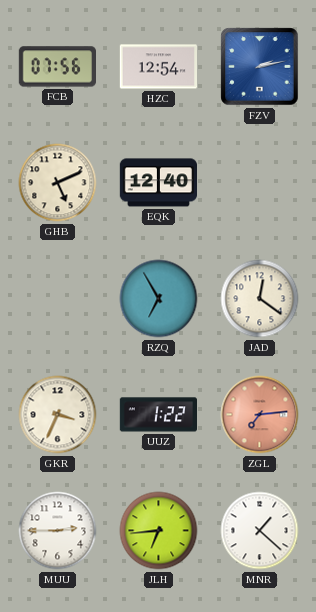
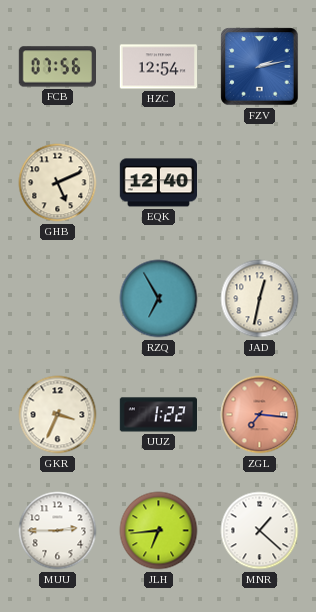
JAD: 12:21 -> 12:32
ZGL: 7:14 -> 7:16
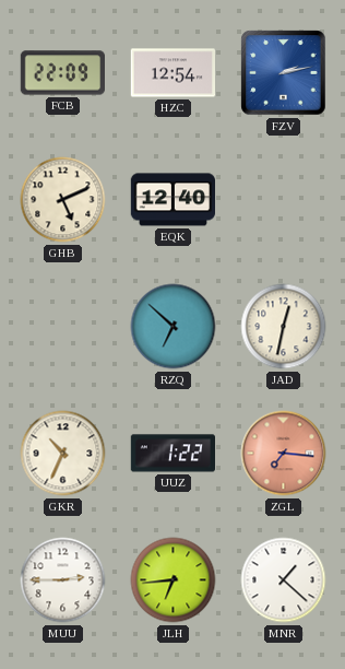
FCB: 07:56 -> 22:09
RZQ: 6:55 -> 6:52
GKR: 3:34 -> 10:34
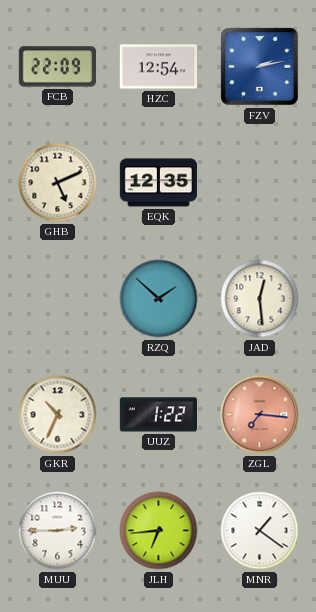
EQK: 12:40 -> 12:35
RZQ: 6:52 -> 1:52
JAD: 12:32 -> 12:29
MNR: 1:22 -> 1:21
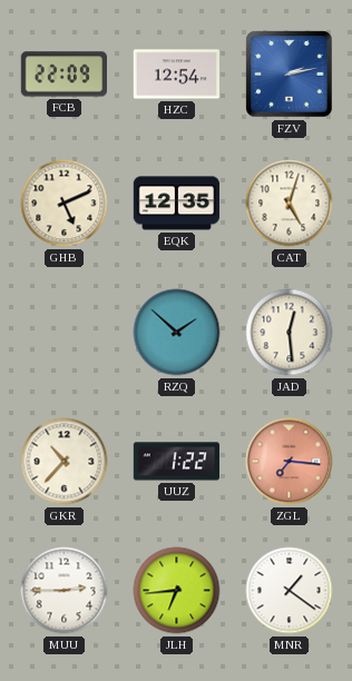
CAT: none -> 5:03
GKR: 10:34 -> 10:37
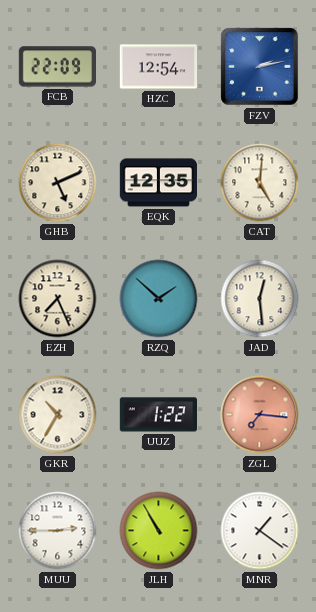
CAT: 5:03 -> 5:01
EZH: none -> 7:26
GKR: 10:37 -> 10:35
JLH: 6:44 -> 10:55
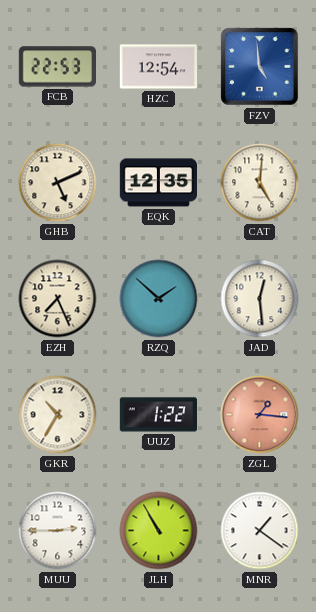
FCB: 22:09 -> 22:53
FZV: 2:13 -> 4:59
ZGL: 7:16 -> 1:16
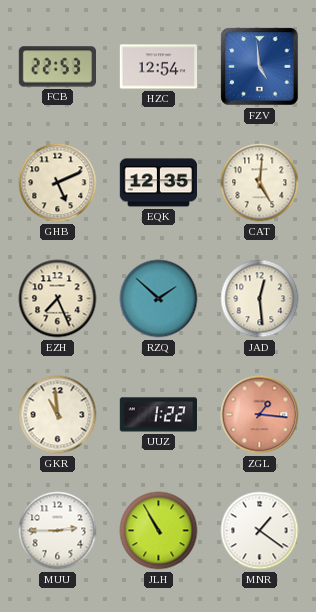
GKR: 10:35 -> 10:59
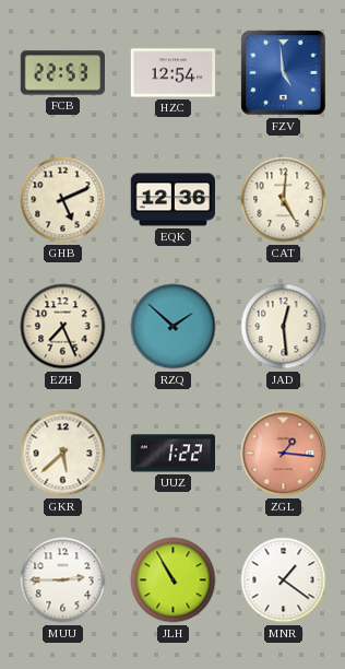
EQK: 12:35 -> 12:36
GKR: 10:59 -> 5:38
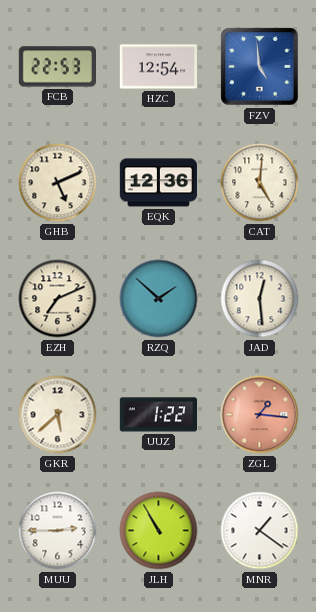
EZH: 7:26 -> 7:11
